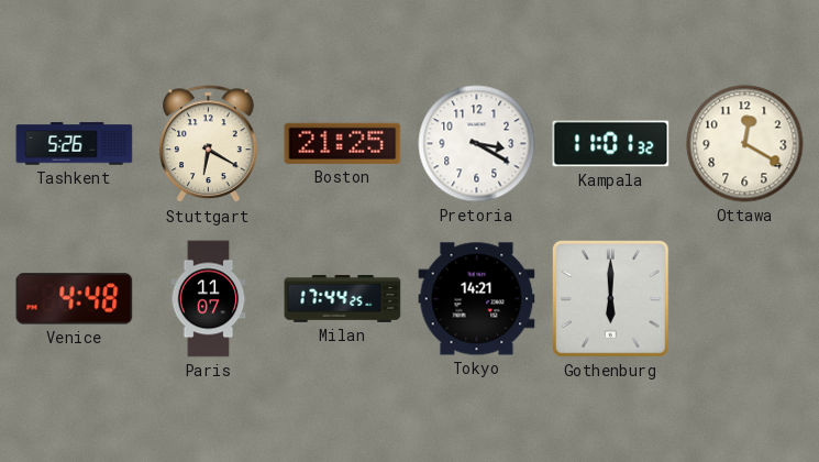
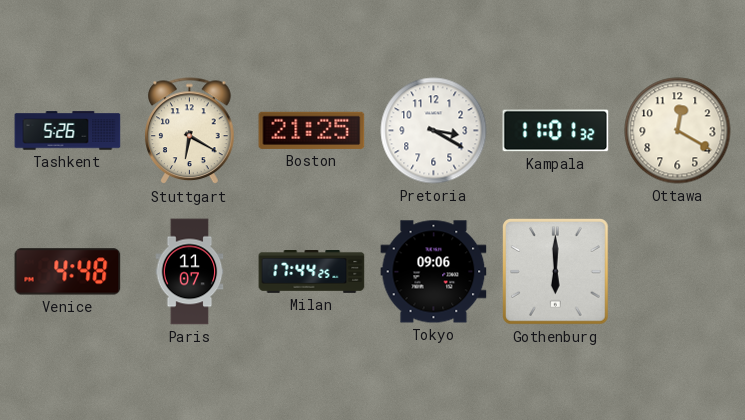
Tokyo: 14:21 -> 09:06
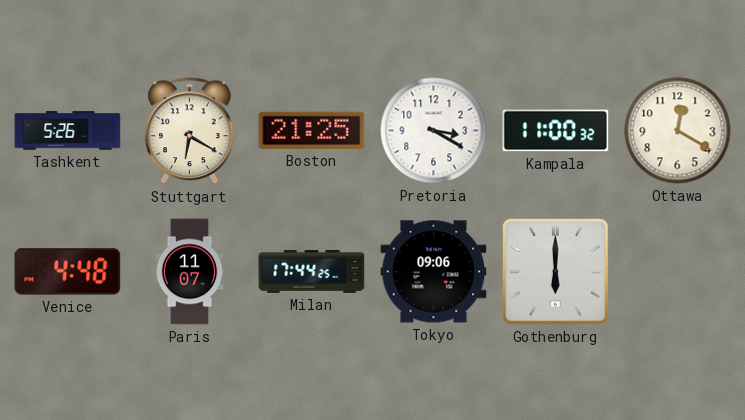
Kampala: 11:01 -> 11:00
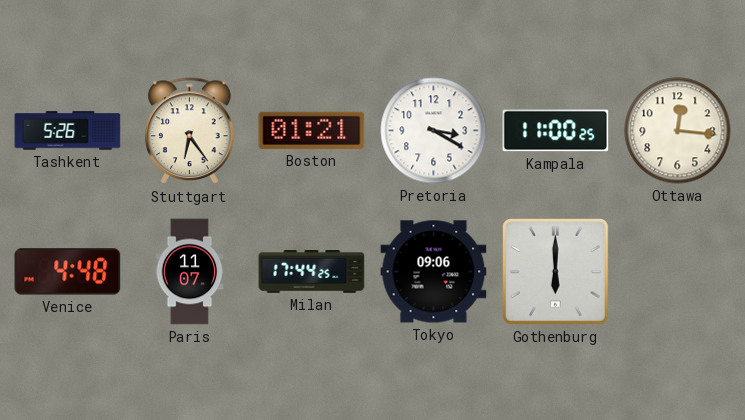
Stuttgart: 6:20 -> 6:24
Boston: 21:25 -> 01:21
Kampala: 11:00:32 -> 11:00:25
Ottawa: 12:20 -> 12:16
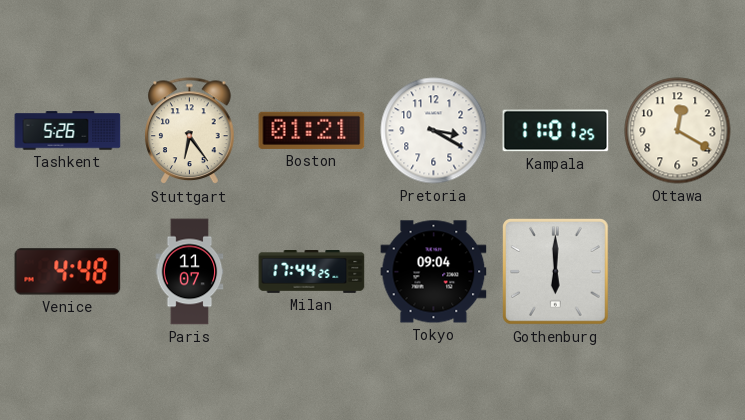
Kampala: 11:00 -> 11:01
Ottawa: 12:16 -> 12:20
Tokyo: 09:06 -> 09:04
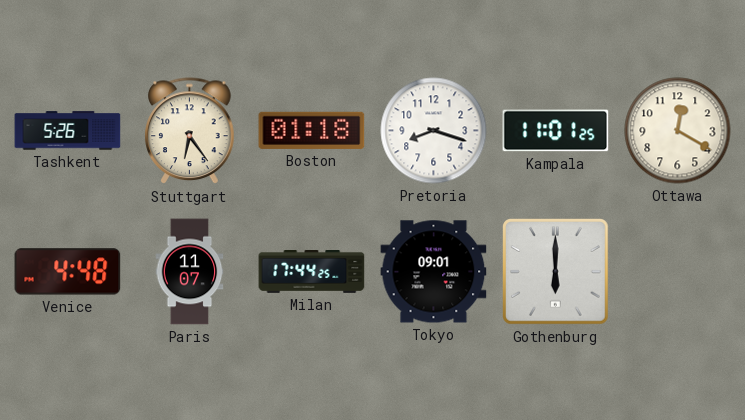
Boston: 01:21 -> 01:18
Pretoria: 3:20 -> 8:18
Tokyo: 09:04 -> 09:01
